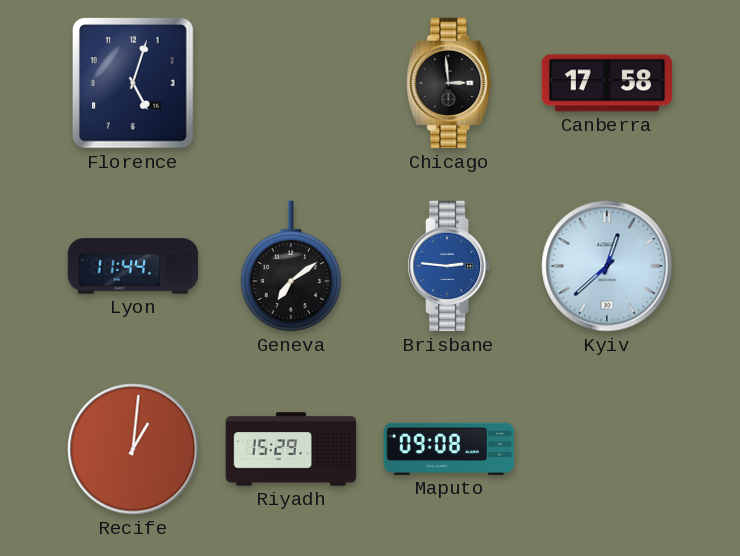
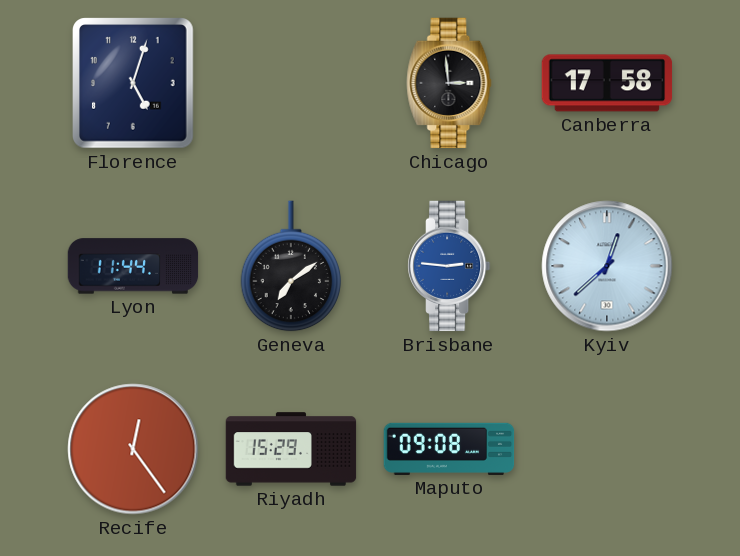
Recife: 1:01 -> 12:24
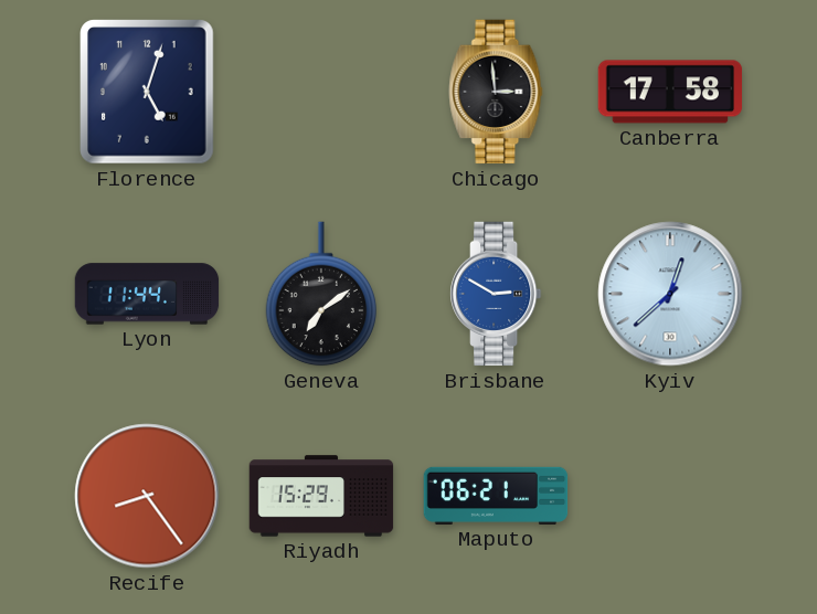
Brisbane: 2:46 -> 2:50
Recife: 12:24 -> 8:24
Maputo: 09:08 -> 06:21
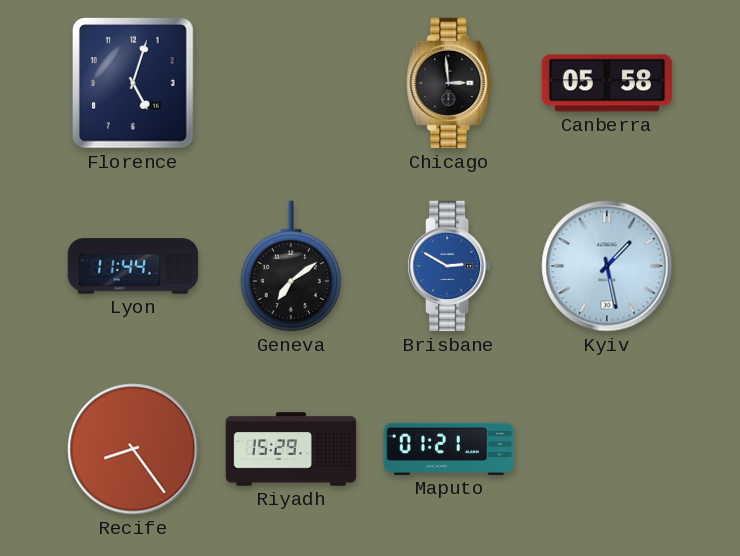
Canberra: 17:58 -> 05:58
Kyiv: 12:38 -> 1:28
Maputo: 06:21 -> 01:21
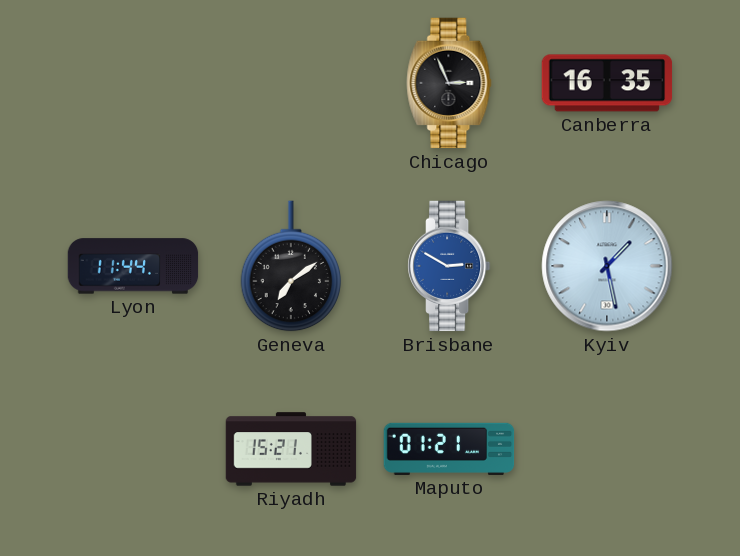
Florence: 5:03 -> none
Chicago: 2:59 -> 2:56
Canberra: 05:58 -> 16:35
Recife: 8:24 -> none
Riyadh: 15:29 -> 15:21
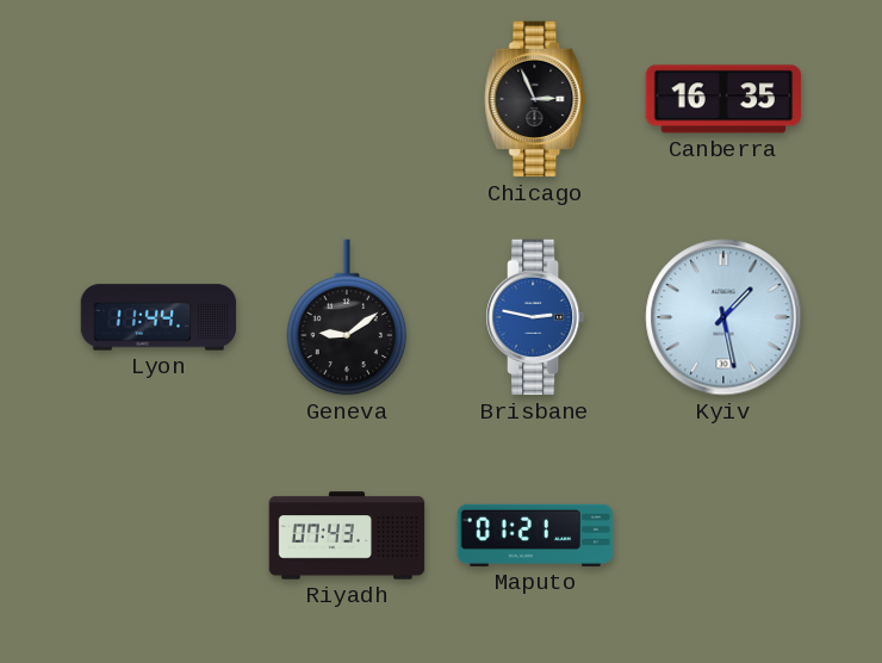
Geneva: 7:09 -> 9:09
Brisbane: 2:50 -> 2:47
Riyadh: 15:21 -> 07:43
